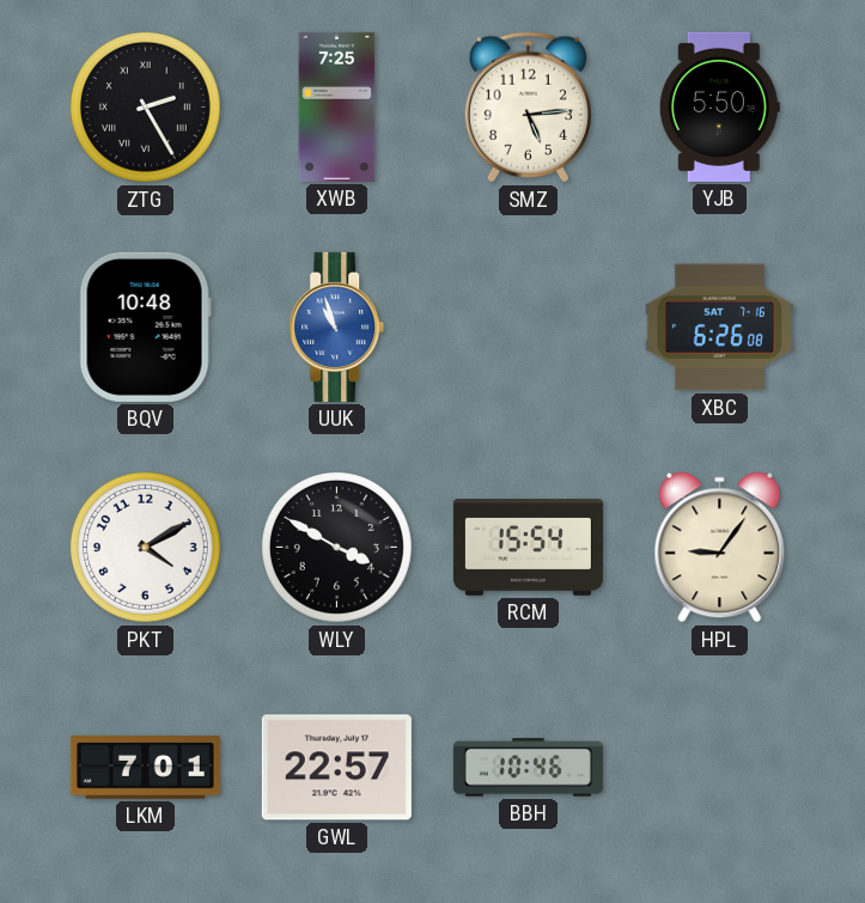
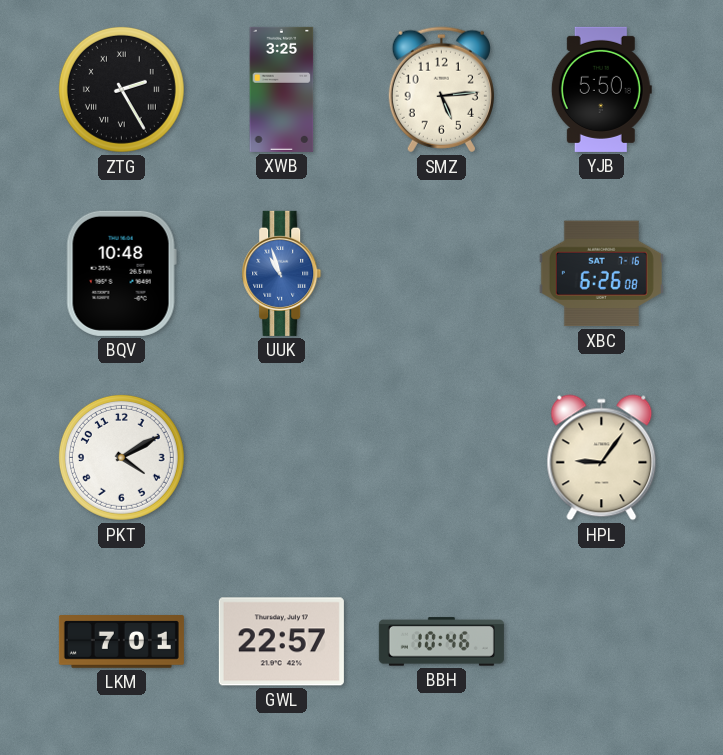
XWB: 7:25 -> 3:25
WLY: 3:50 -> none
RCM: 15:54 -> none
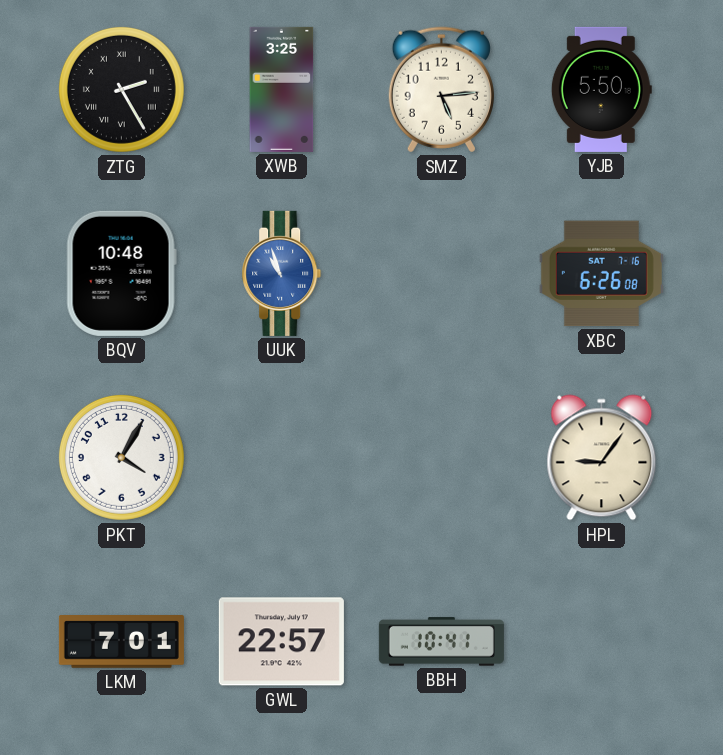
PKT: 4:10 -> 4:05
BBH: 10:46 -> 10:41
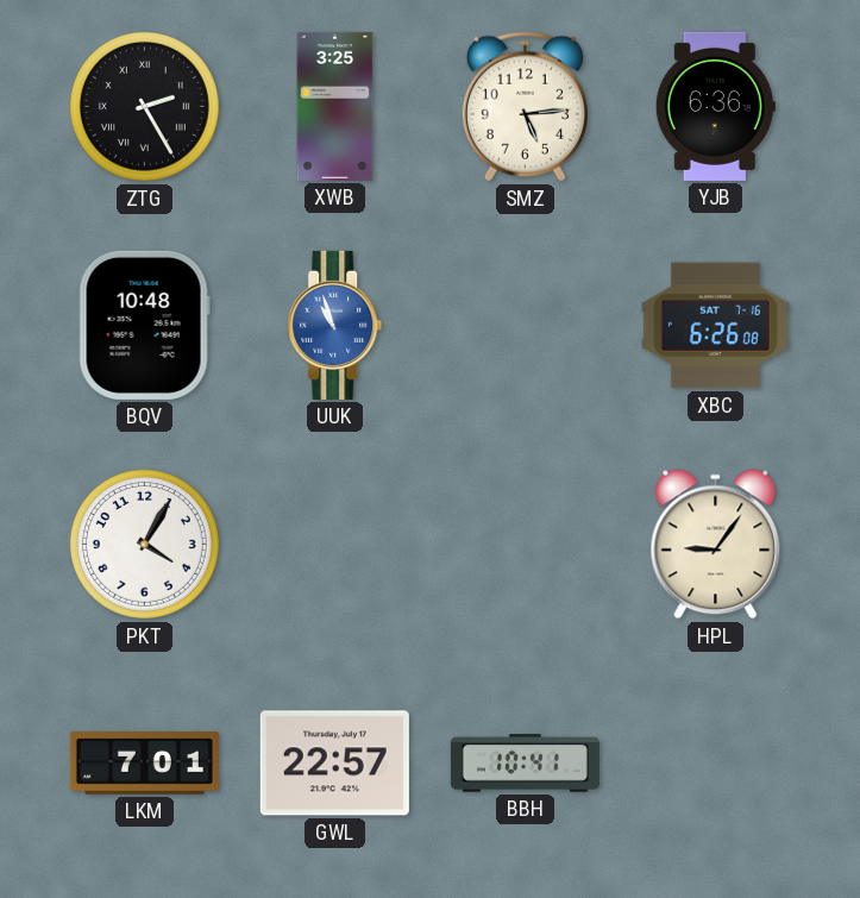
YJB: 5:50 -> 6:36
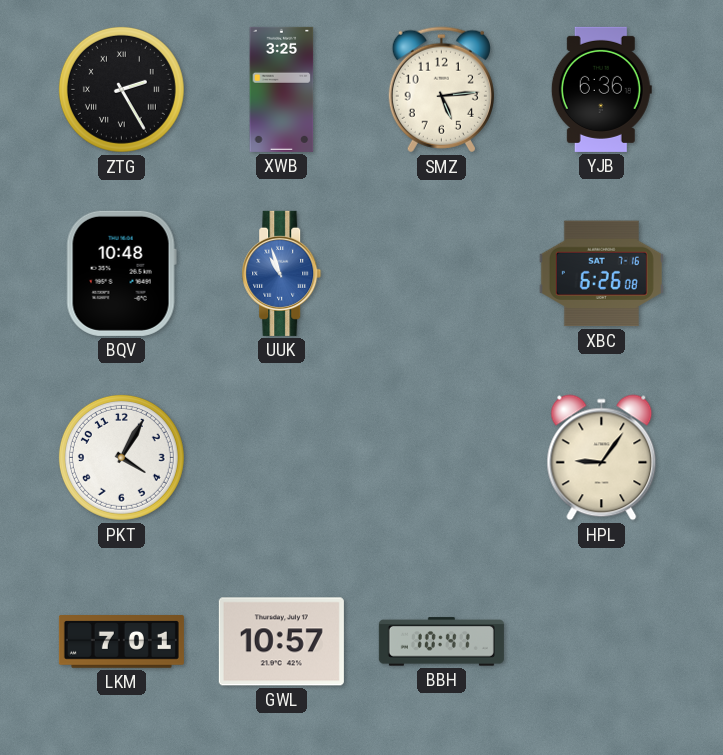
GWL: 22:57 -> 10:57
